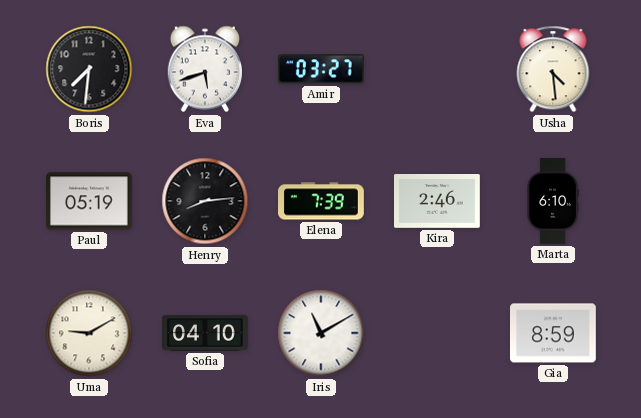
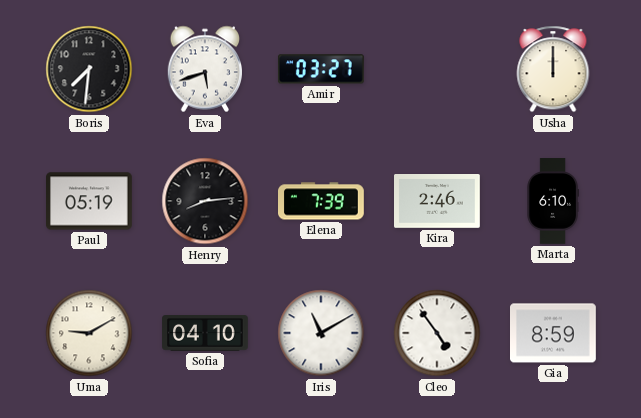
Usha: 4:29 -> 12:00
Cleo: none -> 4:54
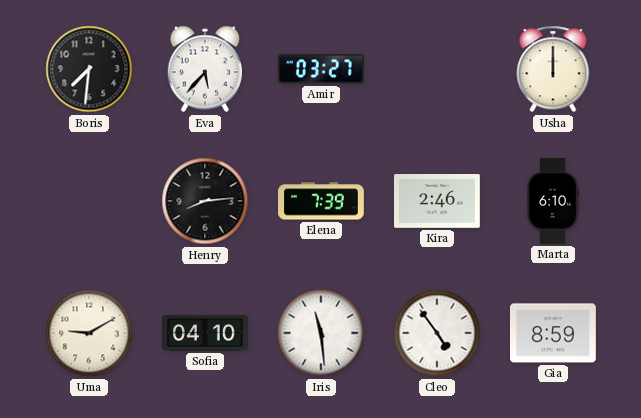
Eva: 5:42 -> 5:37
Paul: 05:19 -> none
Iris: 11:10 -> 11:29
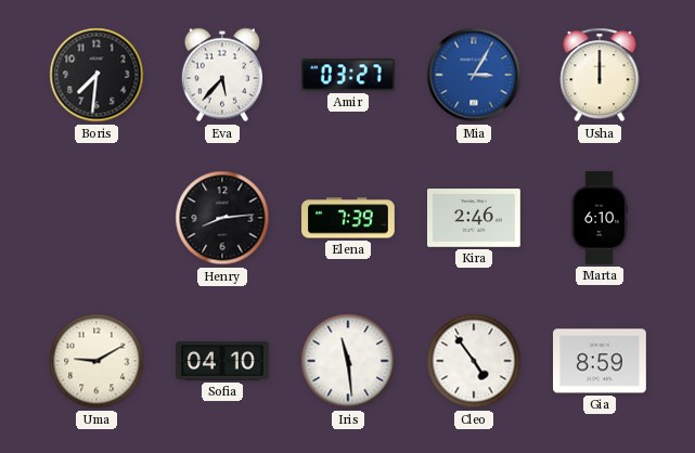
Mia: none -> 3:05
